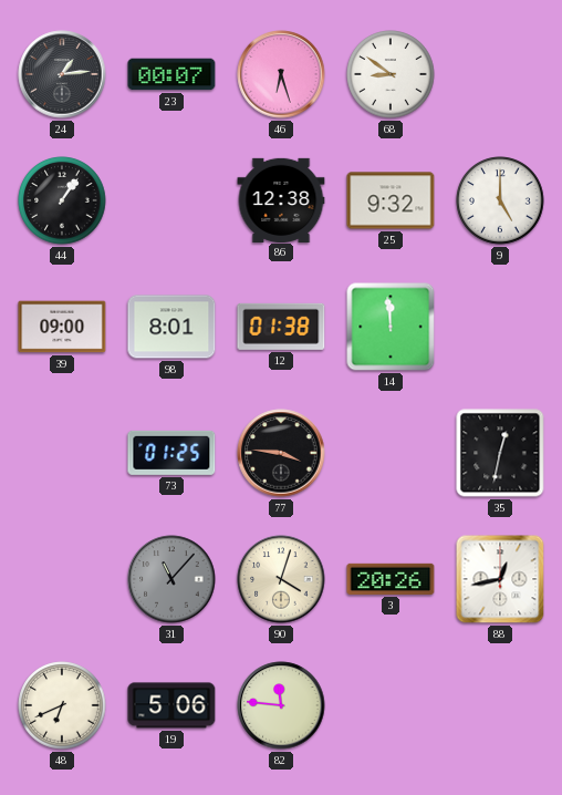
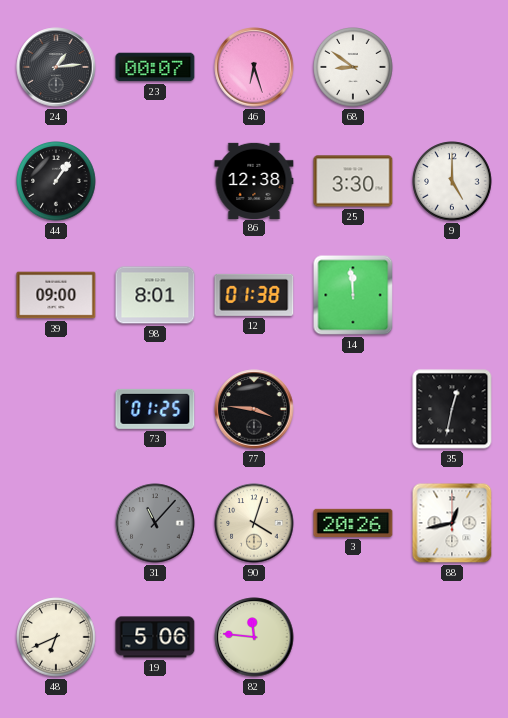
25: 9:32 -> 3:30
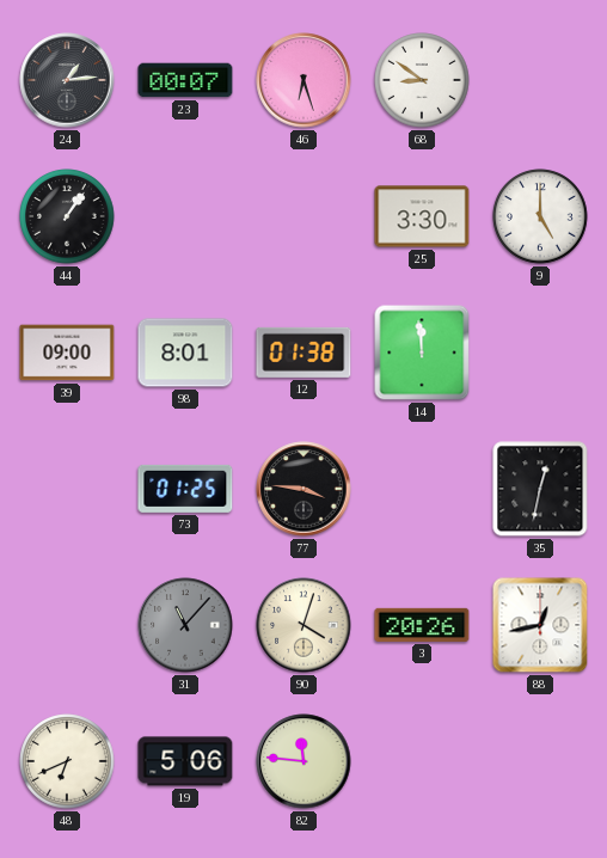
86: 12:38 -> none
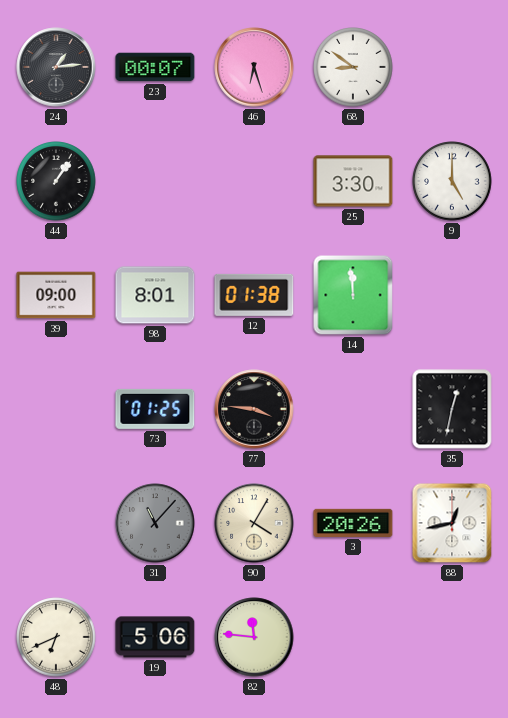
90: 4:03 -> 4:05
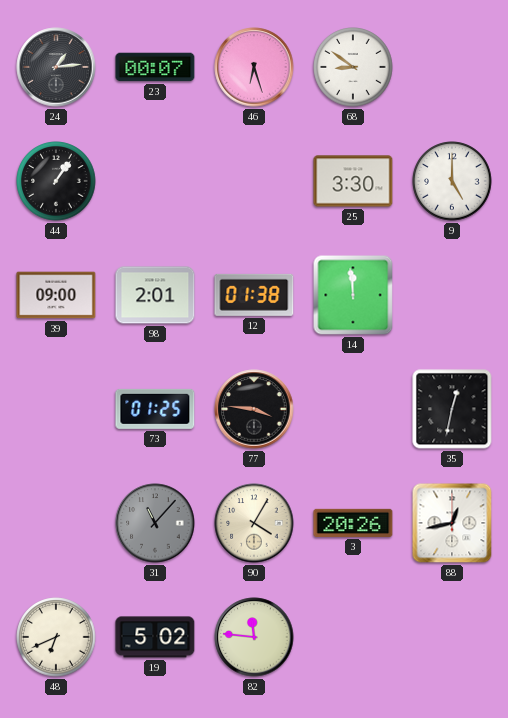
98: 8:01 -> 2:01
19: 5:06 -> 5:02
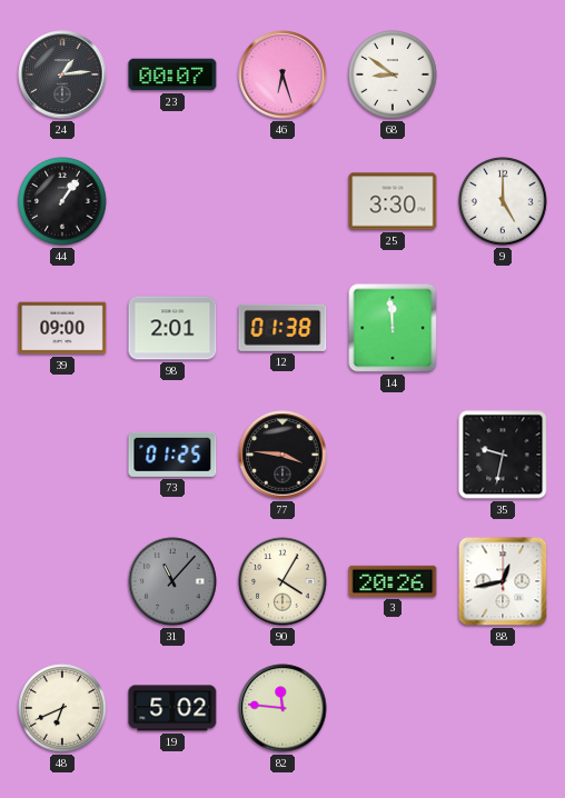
35: 12:32 -> 9:32
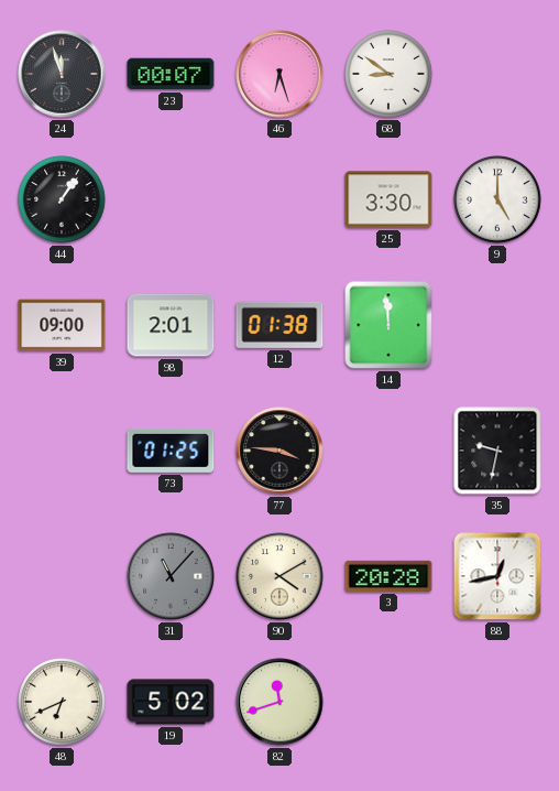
24: 1:14 -> 11:57
90: 4:05 -> 4:10
3: 20:26 -> 20:28
82: 11:46 -> 11:42
